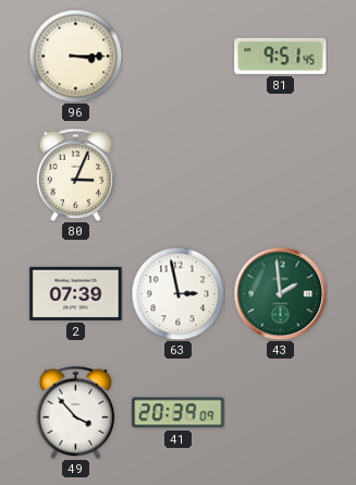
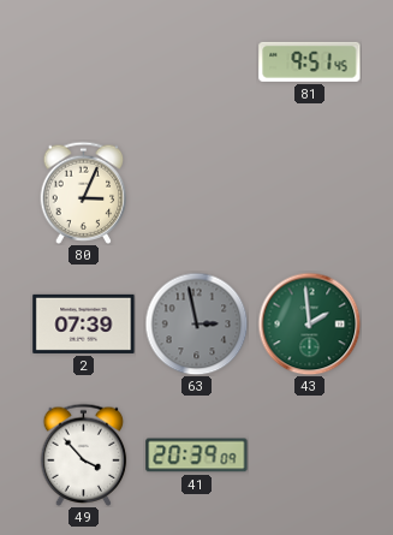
96: 3:15 -> none
63 dial: white -> grey
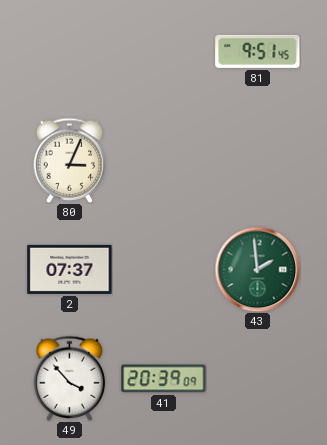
2: 07:39 -> 07:37
63: 2:58 -> none
